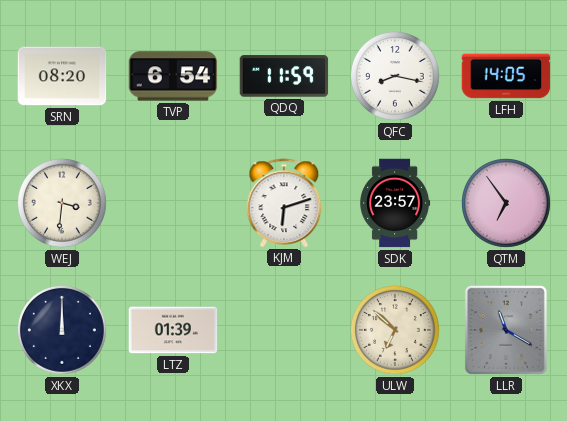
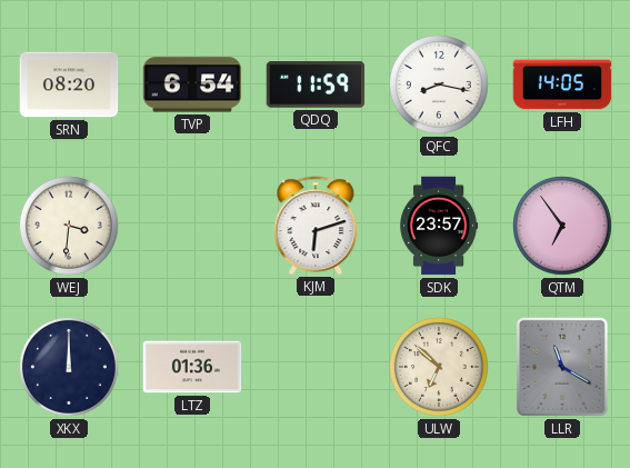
LTZ: 01:39 -> 01:36
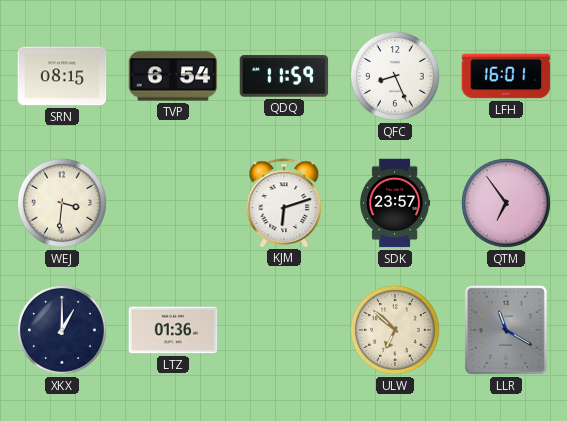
SRN: 08:20 -> 08:15
QFC: 8:17 -> 8:26
LFH: 14:05 -> 16:01
XKX: 12:00 -> 1:00
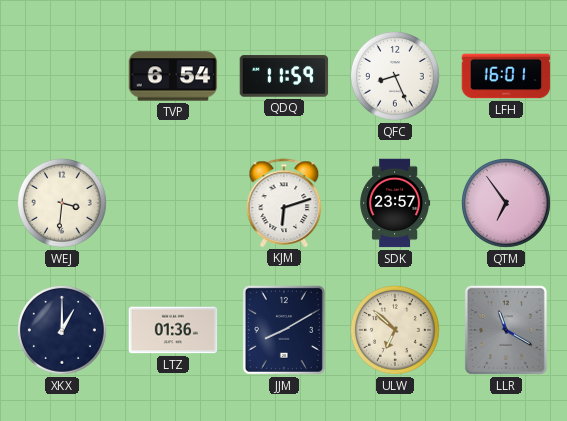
SRN: 08:15 -> none
JJM: none -> 8:10
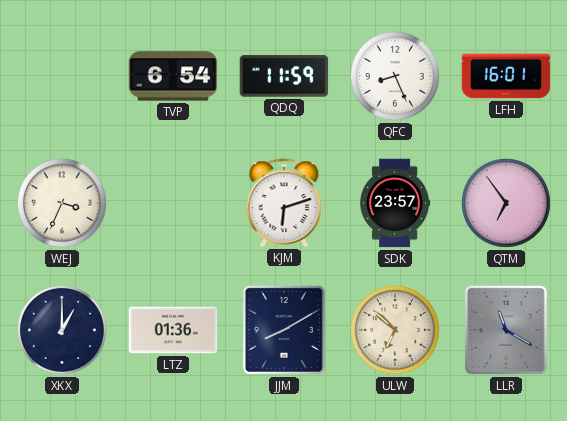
WEJ: 3:31 -> 3:34
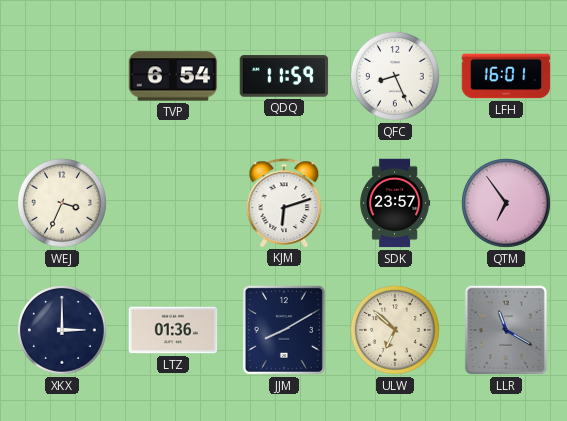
XKX: 1:00 -> 3:00
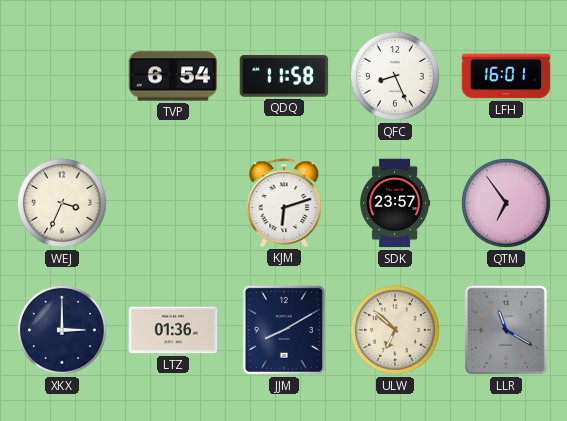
QDQ: 11:59 -> 11:58
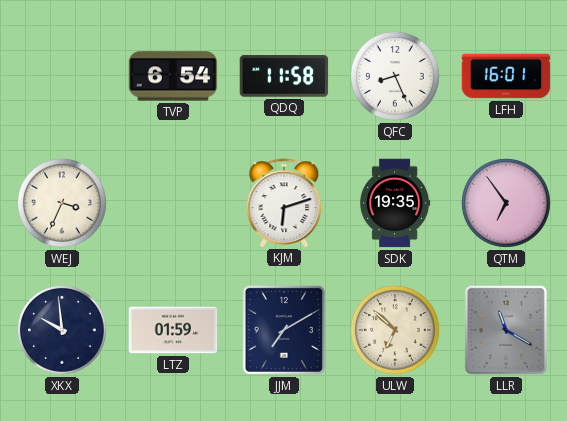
SDK: 23:57 -> 19:35
XKX: 3:00 -> 9:59
LTZ: 01:36 -> 01:59
JJM: 8:10 -> 7:10
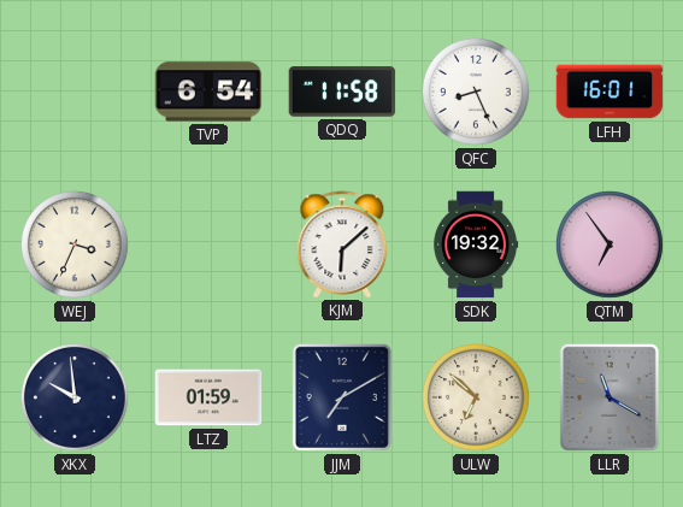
KJM: 6:12 -> 6:08
SDK: 19:35 -> 19:32
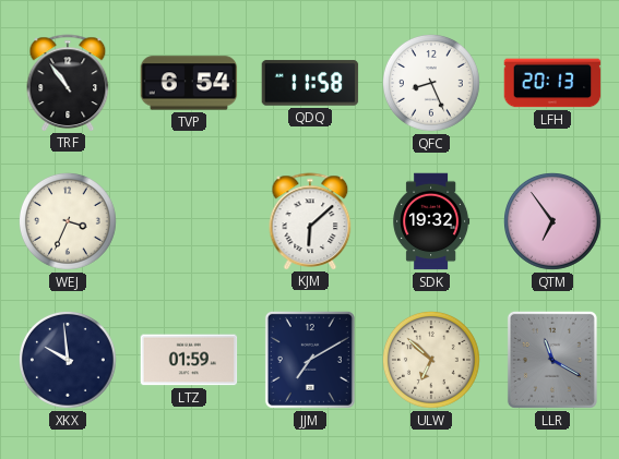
TRF: none -> 10:54
LFH: 16:01 -> 20:13
